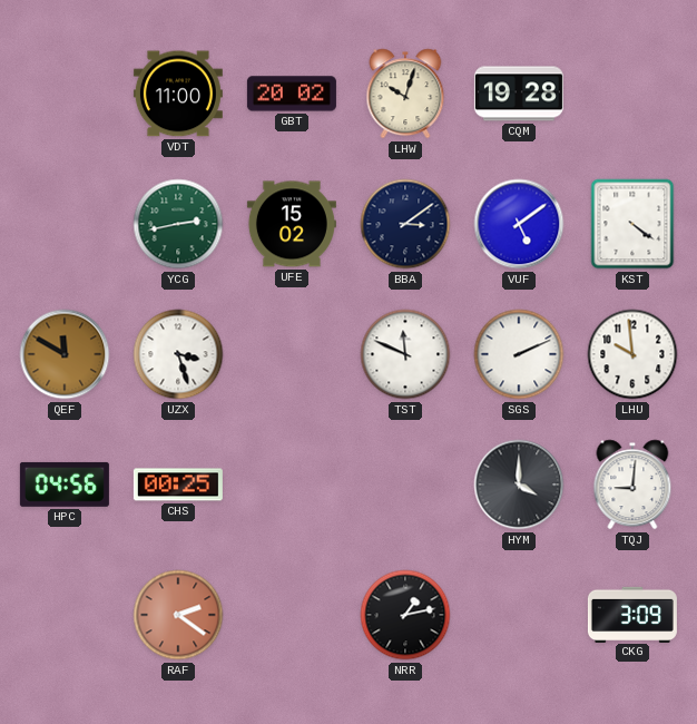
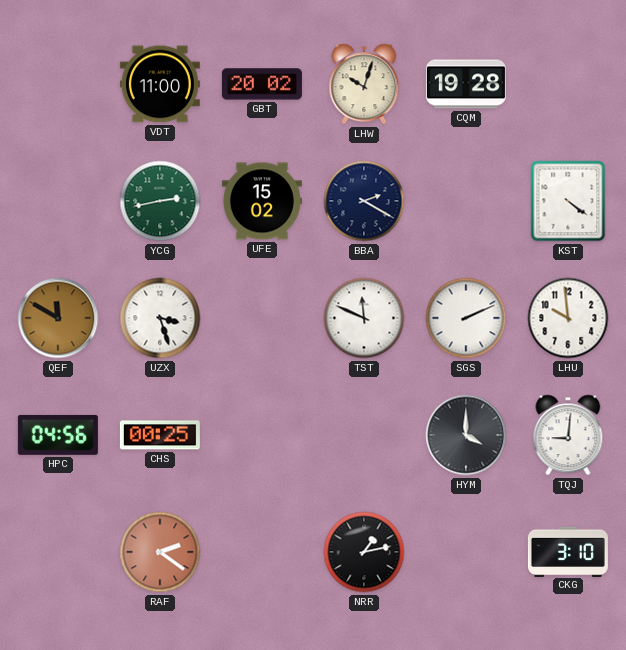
BBA: 3:09 -> 2:20
VUF: 5:09 -> none
CKG: 3:09 -> 3:10
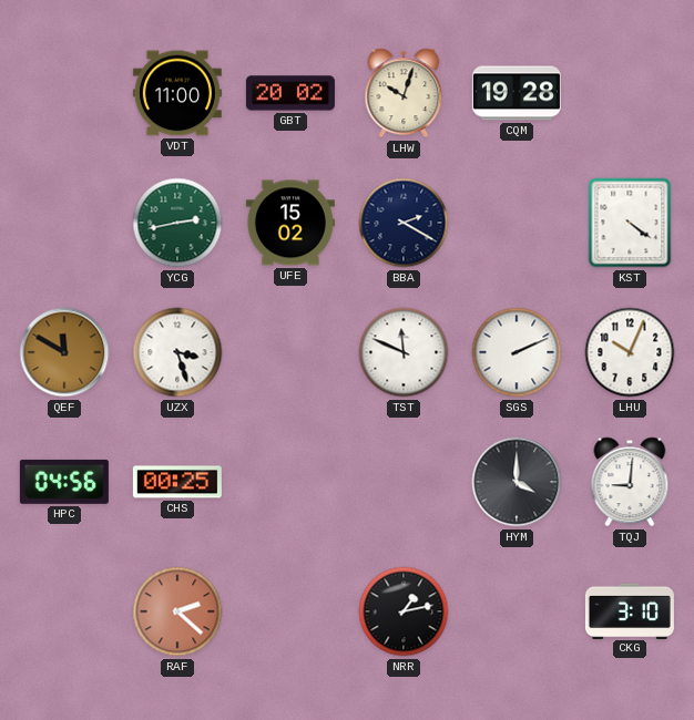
LHU: 9:59 -> 10:04
RAF: 2:21 -> 2:22
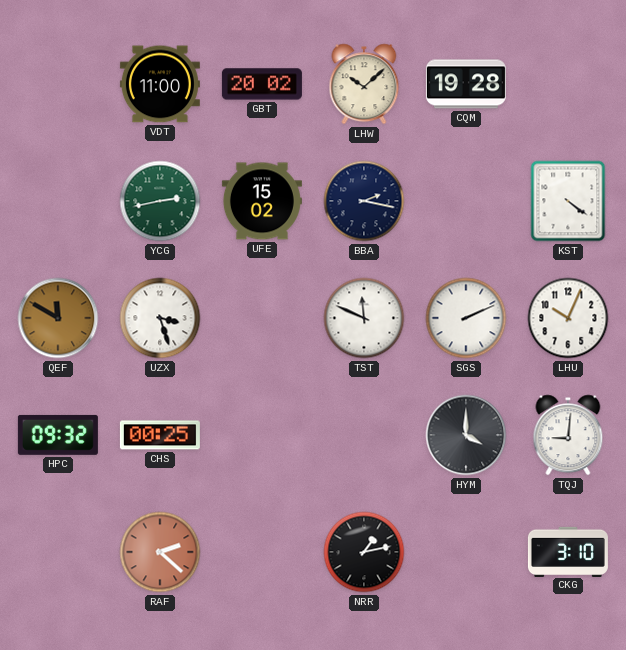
LHW: 10:03 -> 10:08
BBA: 2:20 -> 2:17
HPC: 04:56 -> 09:32
